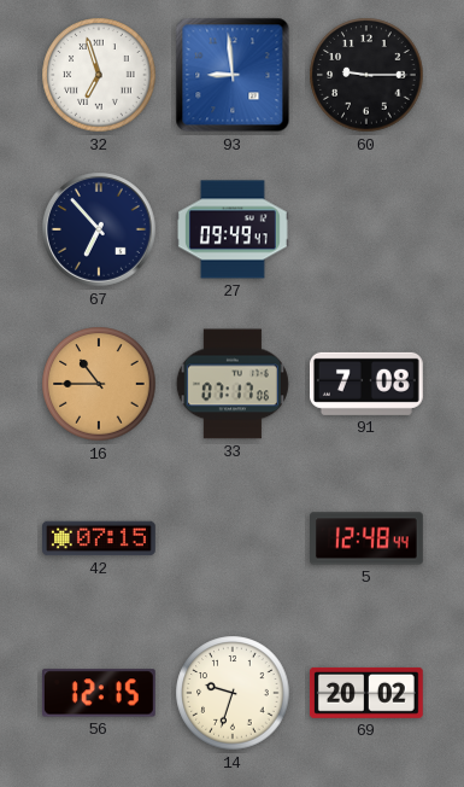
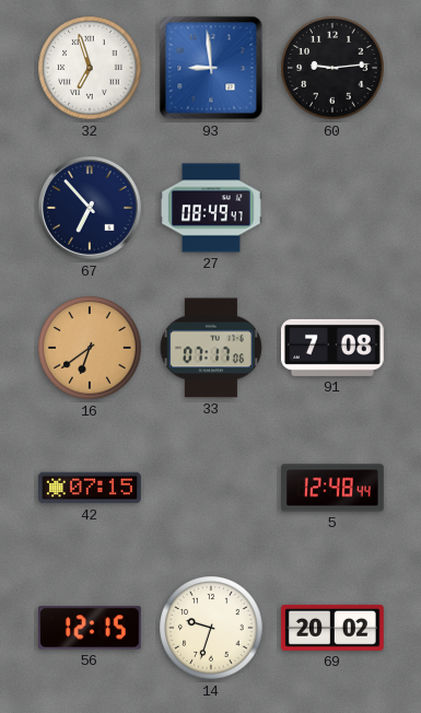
60: 9:15 -> 9:14
27: 09:49 -> 08:49
16: 10:45 -> 6:39
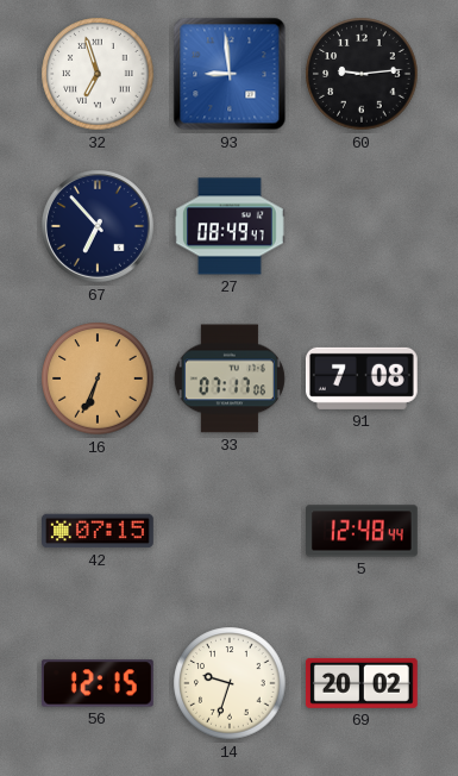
16: 6:39 -> 6:34
